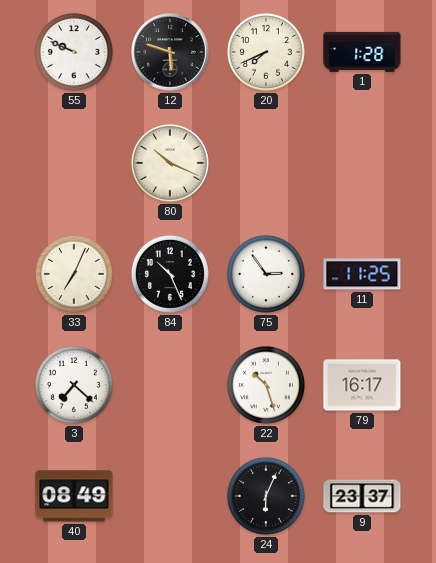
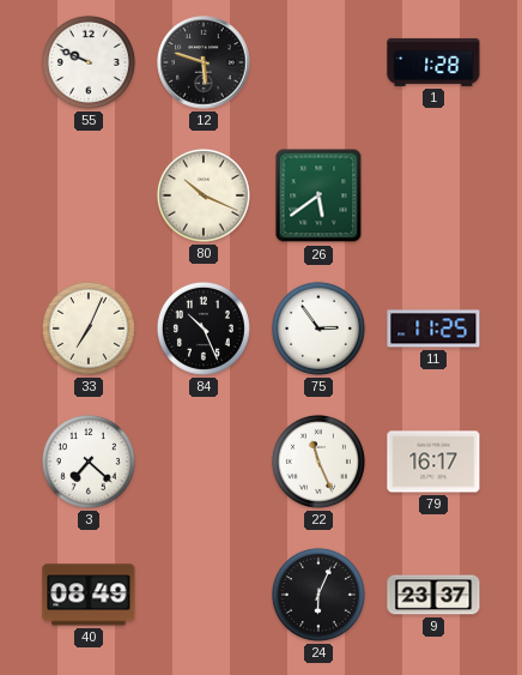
20: 7:41 -> none
26: none -> 5:39
22: 10:27 -> 11:26
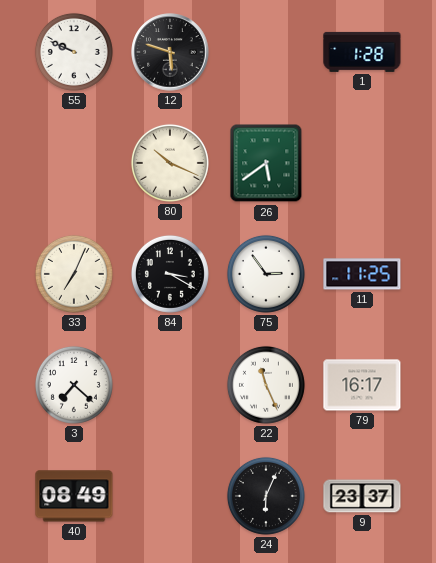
84: 10:26 -> 3:20
